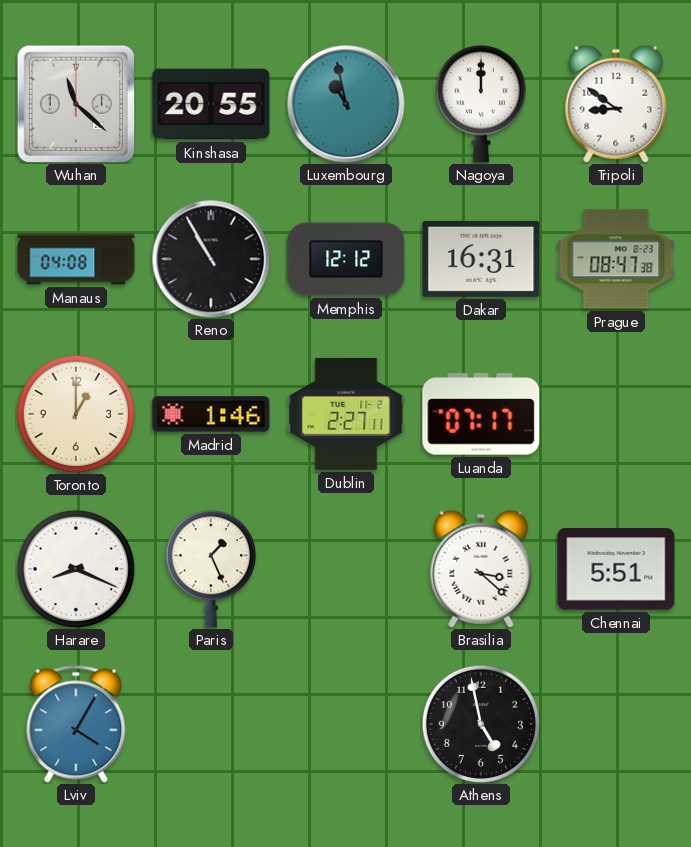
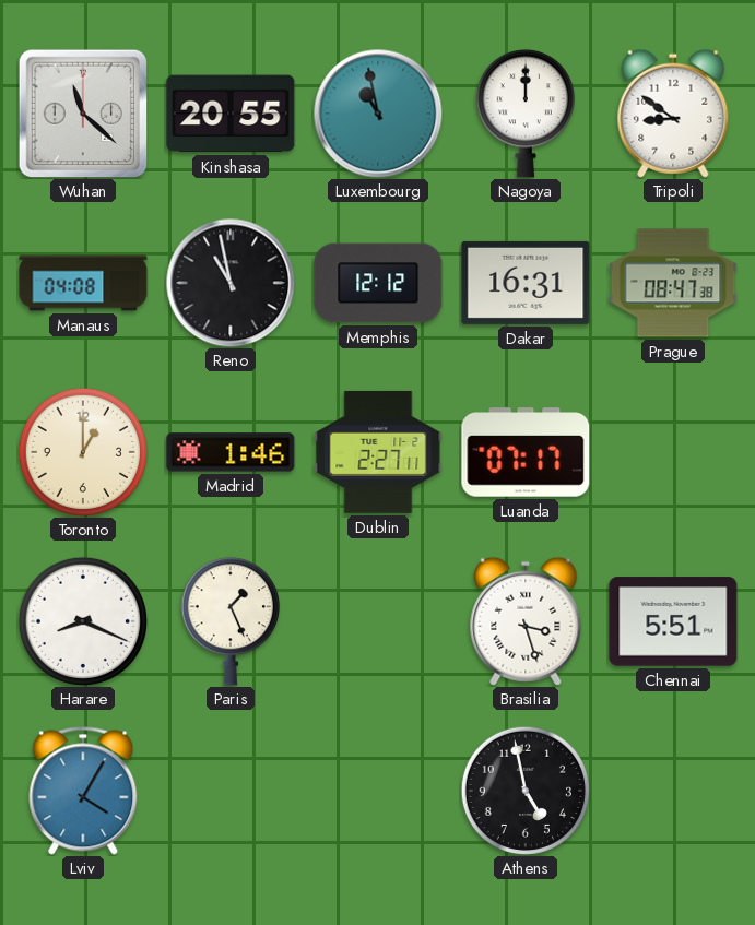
Reno: 10:55 -> 10:58
Brasilia: 3:22 -> 3:27
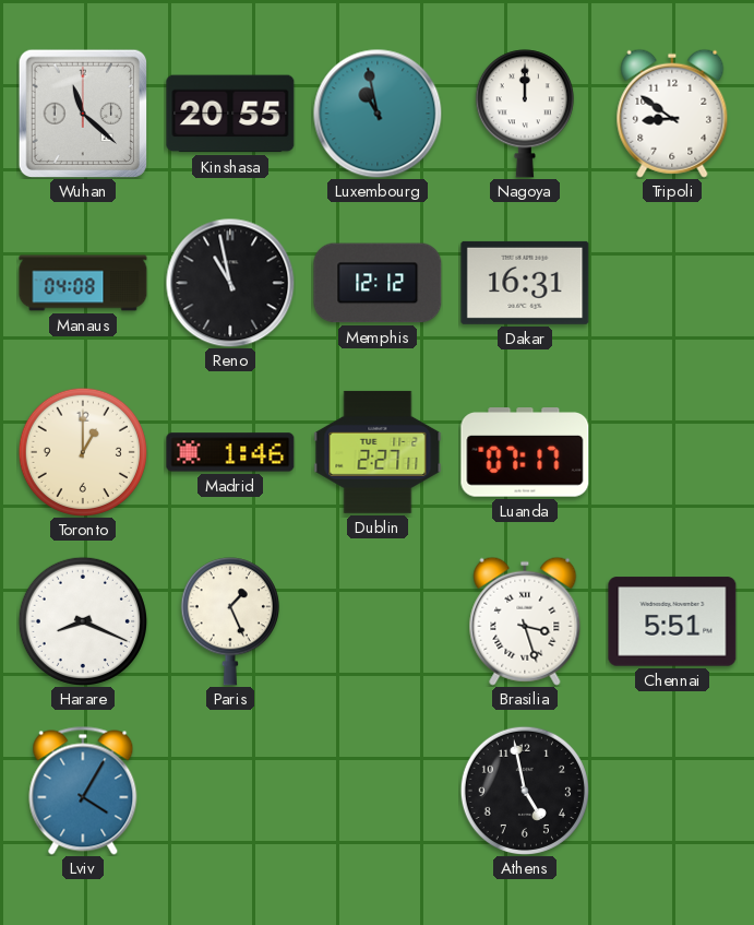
Prague: 08:47 -> none
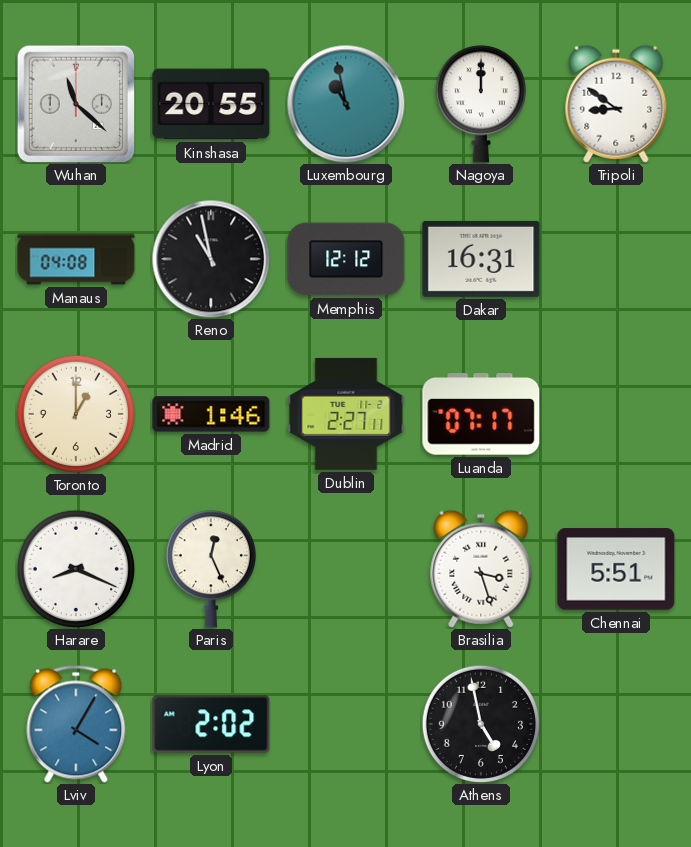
Paris: 1:26 -> 12:26
Lyon: none -> 2:02
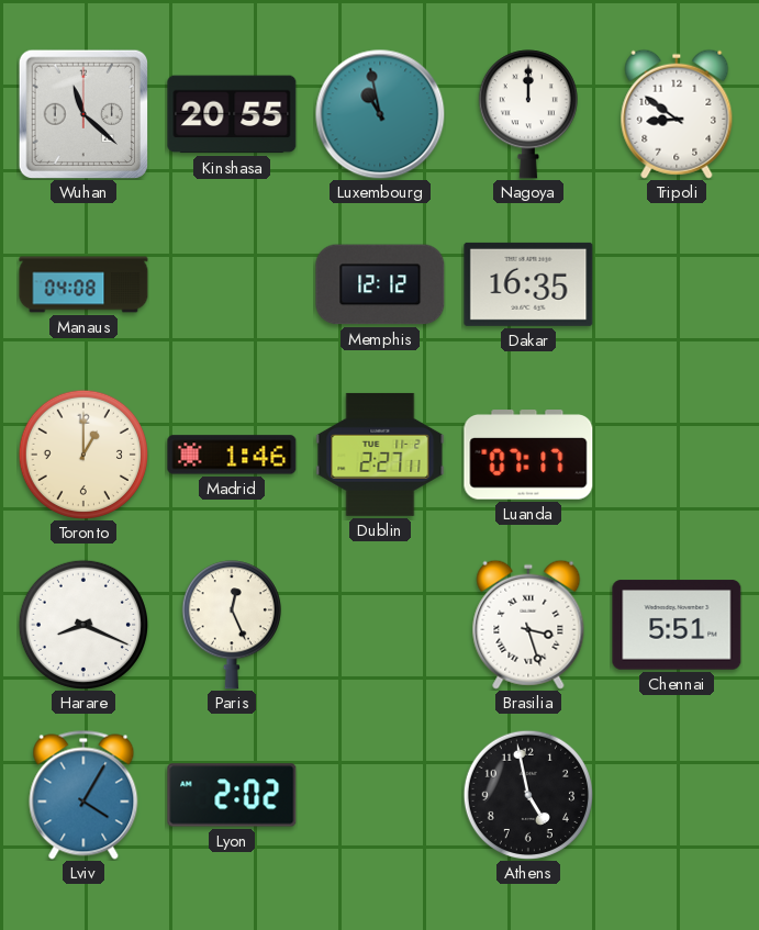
Reno: 10:58 -> none
Dakar: 16:31 -> 16:35
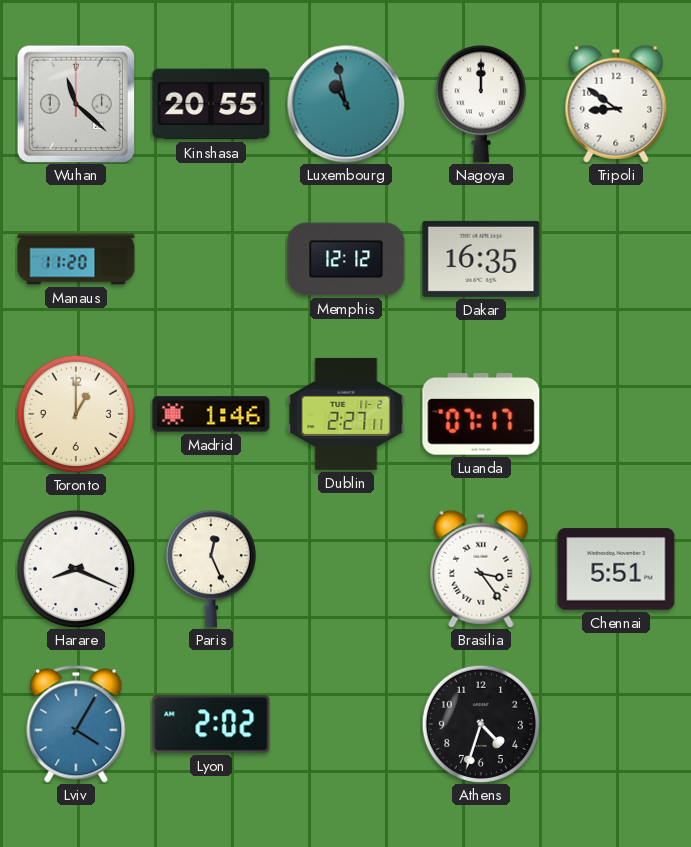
Manaus: 04:08 -> 11:20
Brasilia: 3:27 -> 3:24
Athens: 4:58 -> 4:33
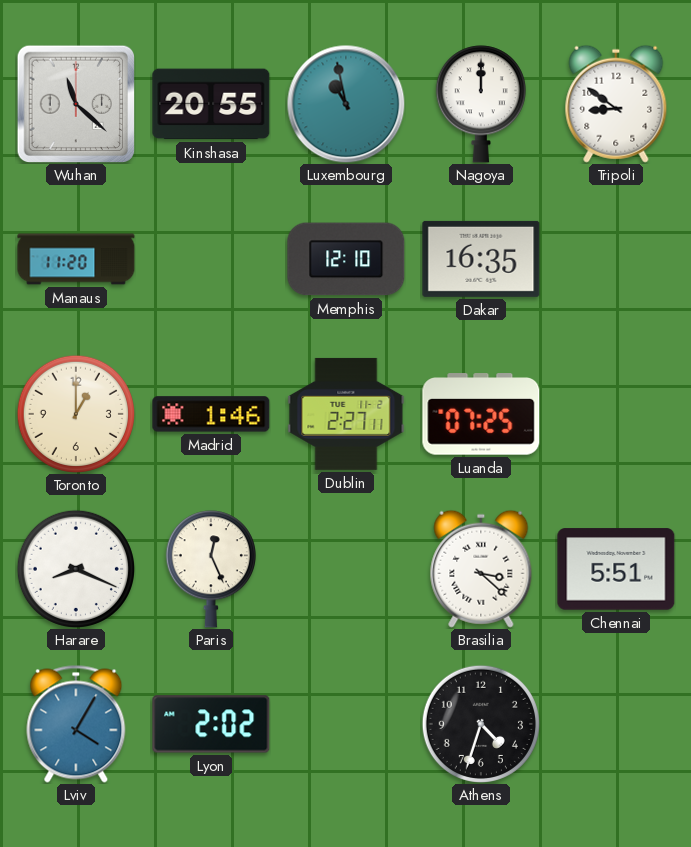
Memphis: 12:12 -> 12:10
Luanda: 07:17 -> 07:25
Brasilia: 3:24 -> 3:22
